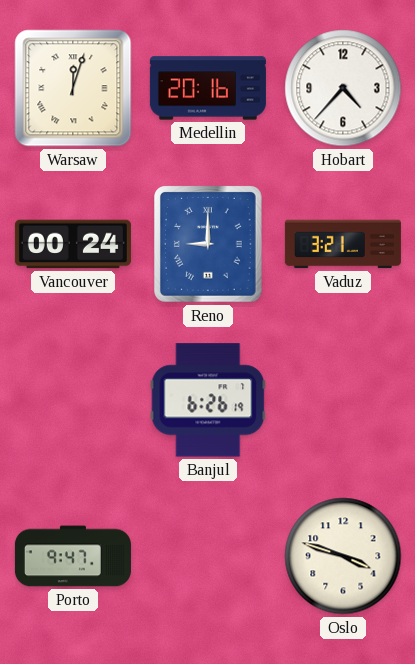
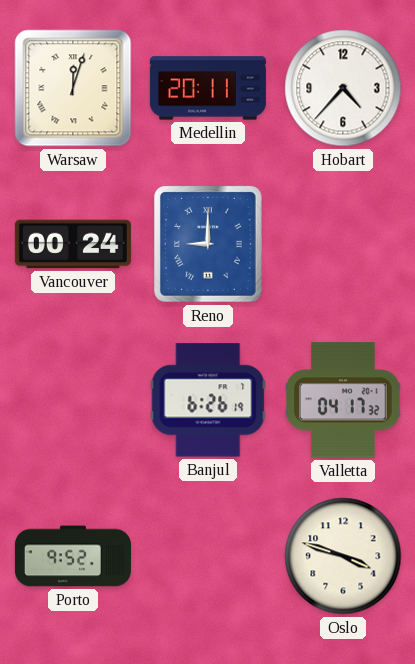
Medellin: 20:16 -> 20:11
Vaduz: 3:21 -> none
Valletta: none -> 04:17
Porto: 9:47 -> 9:52
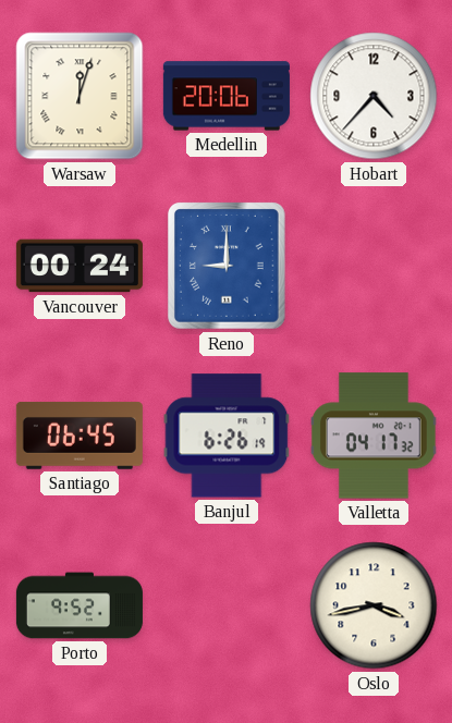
Medellin: 20:11 -> 20:06
Santiago: none -> 06:45
Oslo: 3:48 -> 3:43
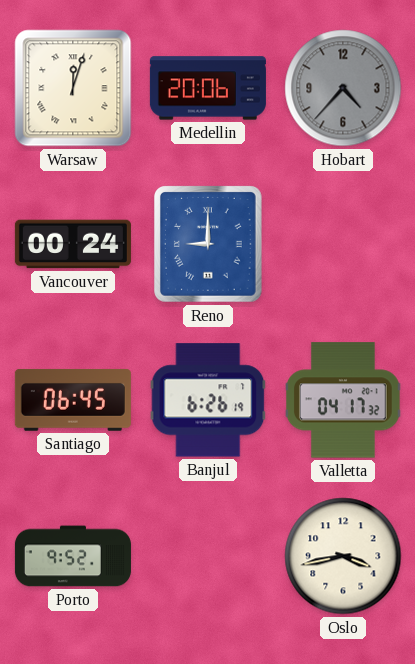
Hobart dial: white -> grey
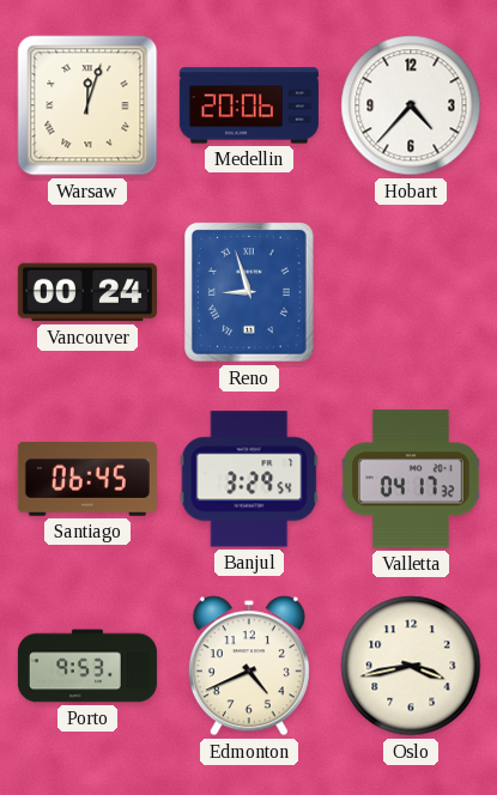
Hobart dial: grey -> white
Reno: 9:00 -> 8:57
Banjul: 6:26 -> 3:29
Porto: 9:52 -> 9:53
Edmonton: none -> 4:41
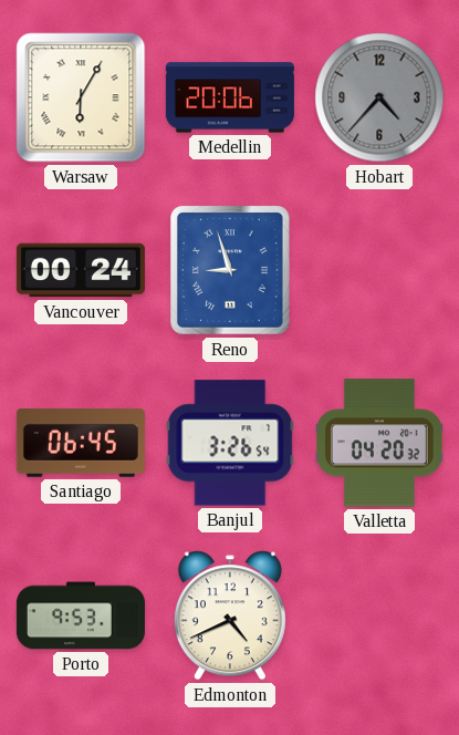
Warsaw: 12:03 -> 6:05
Hobart dial: white -> grey
Banjul: 3:29 -> 3:26
Valletta: 04:17 -> 04:20
Oslo: 3:43 -> none
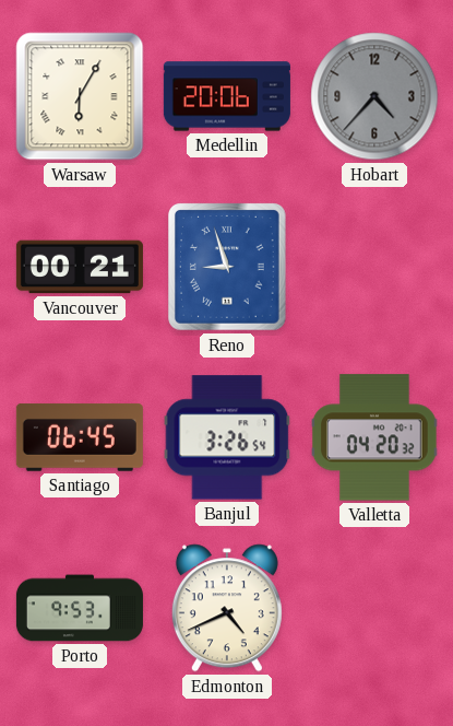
Vancouver: 00:24 -> 00:21
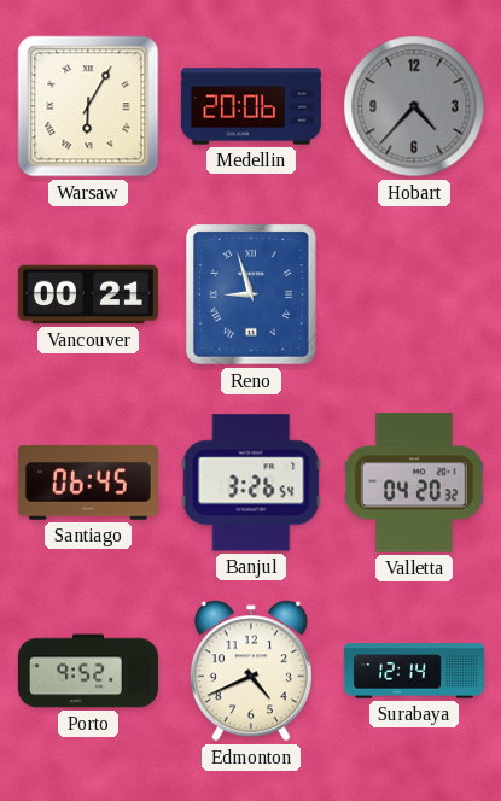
Porto: 9:53 -> 9:52
Surabaya: none -> 12:14
